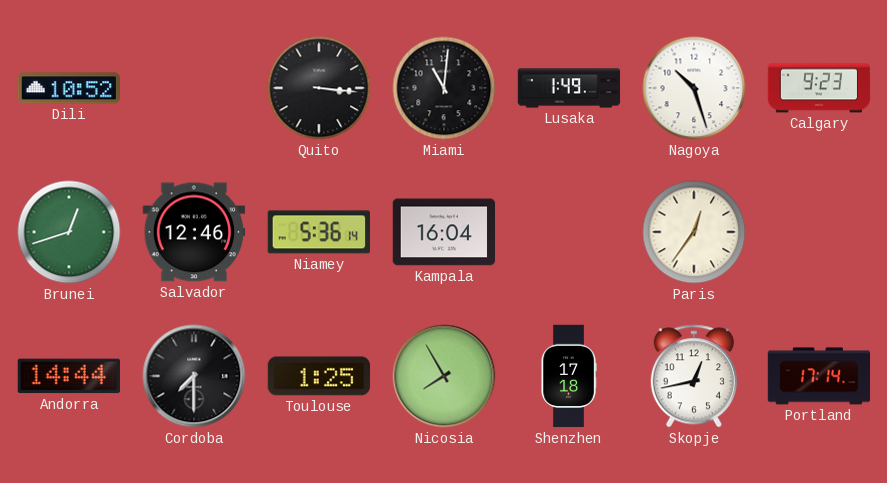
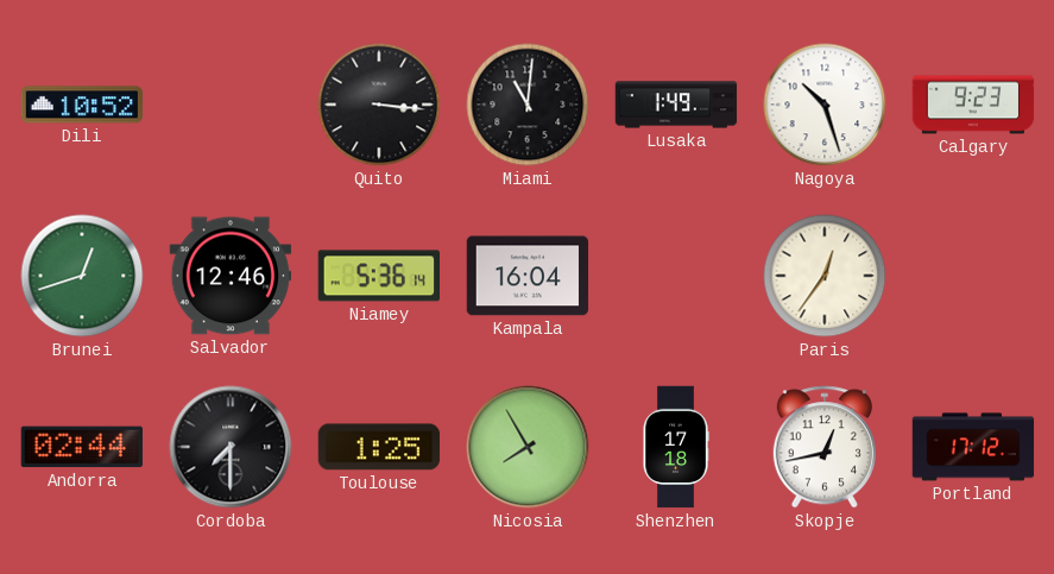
Andorra: 14:44 -> 02:44
Portland: 17:14 -> 17:12
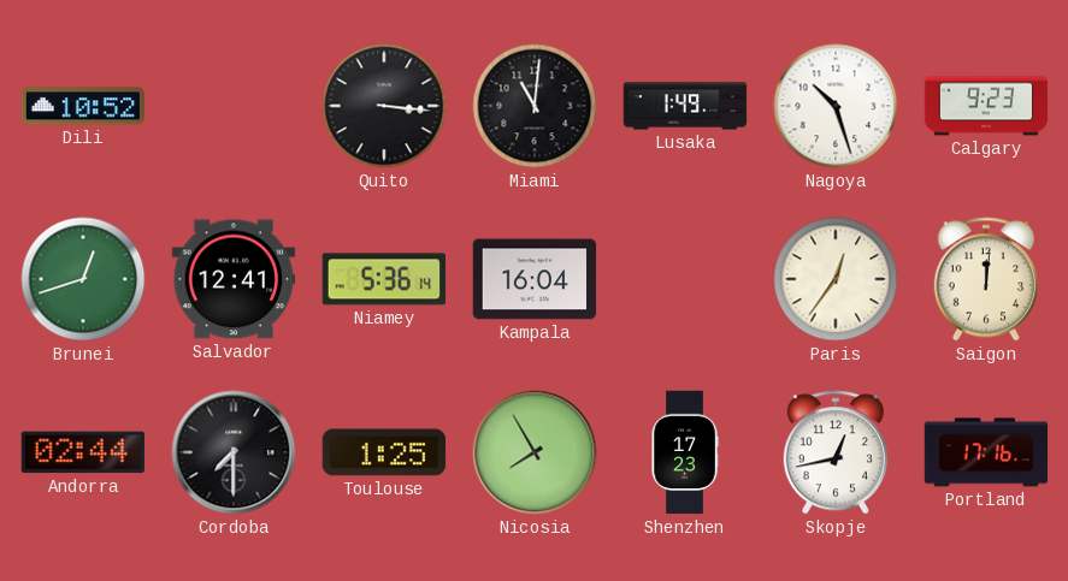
Salvador: 12:46 -> 12:41
Saigon: none -> 12:01
Shenzhen: 17:18 -> 17:23
Portland: 17:12 -> 17:16
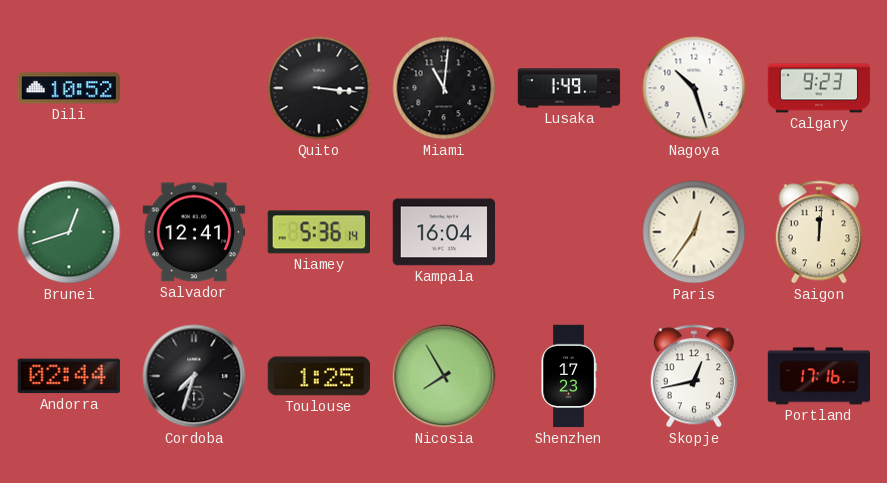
Cordoba: 7:30 -> 7:33
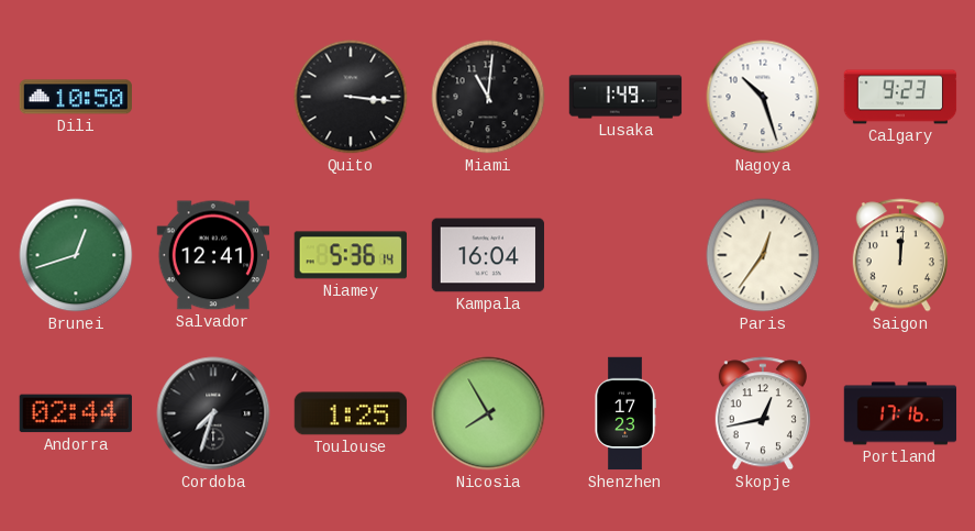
Dili: 10:52 -> 10:50
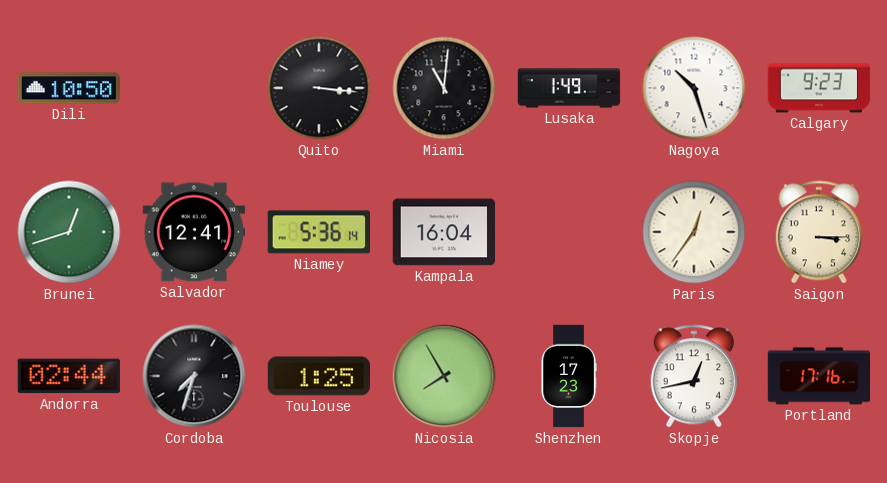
Saigon: 12:01 -> 3:15
